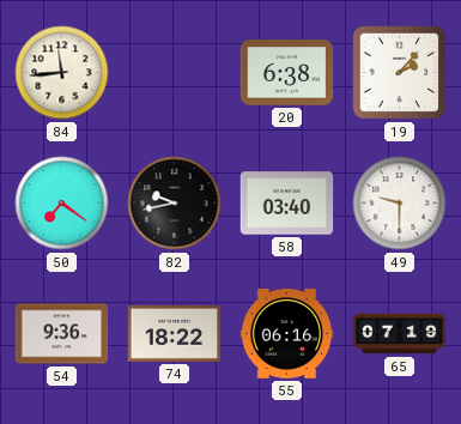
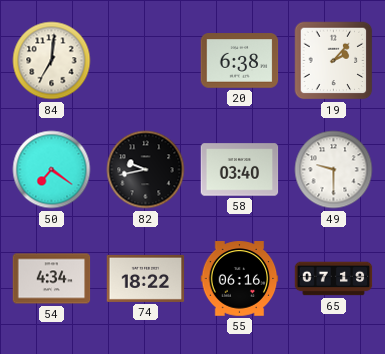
84: 11:44 -> 7:01
54: 9:36 -> 4:34
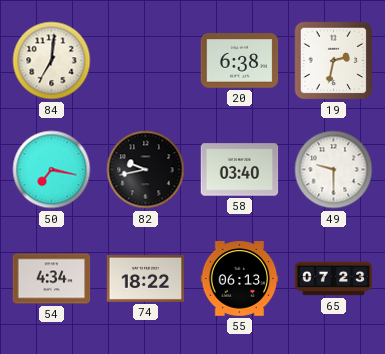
19: 2:07 -> 2:32
50: 7:21 -> 7:17
55: 06:16 -> 06:13
65: 07:19 -> 07:23
